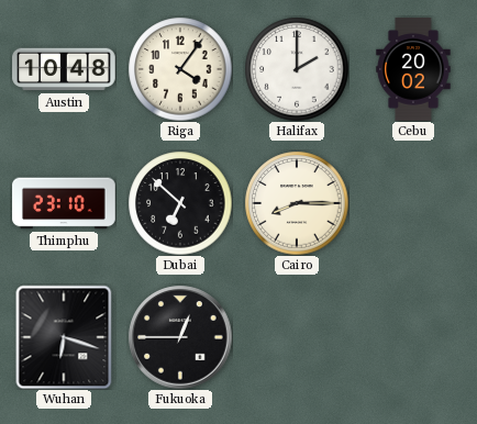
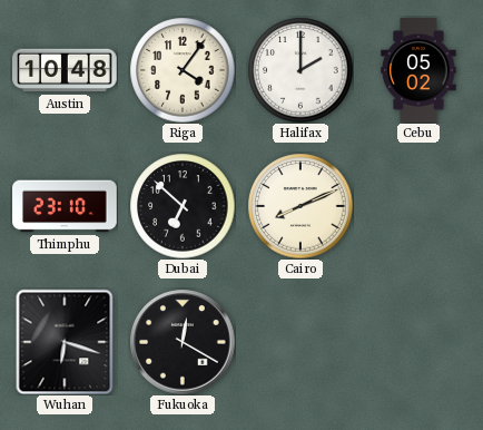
Cebu: 20:02 -> 05:02
Cairo: 8:15 -> 8:11
Fukuoka: 12:45 -> 12:20
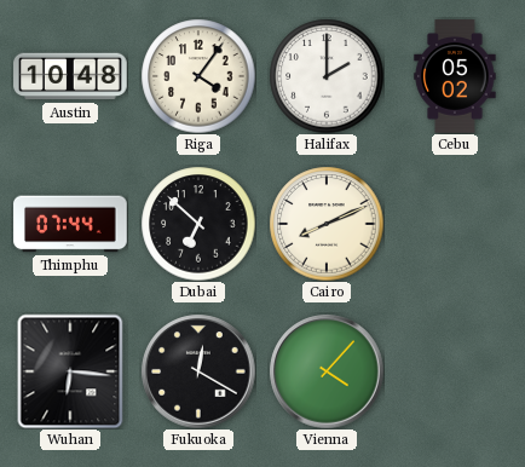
Thimphu: 23:10 -> 07:44
Wuhan: 6:18 -> 6:16
Vienna: none -> 4:07
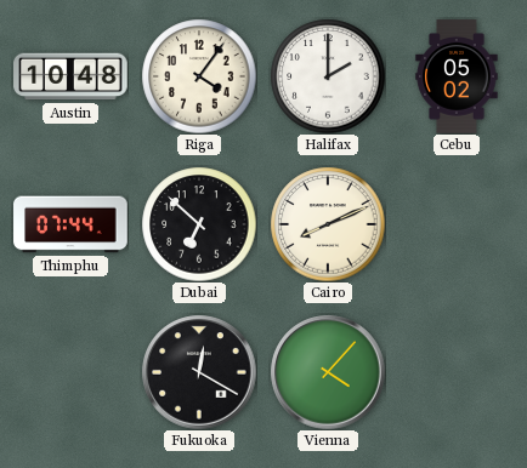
Wuhan: 6:16 -> none
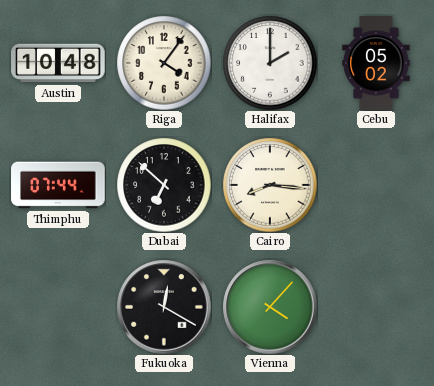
Cairo: 8:11 -> 8:16
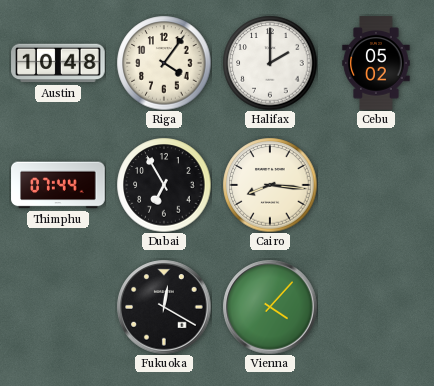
Dubai: 6:52 -> 6:55
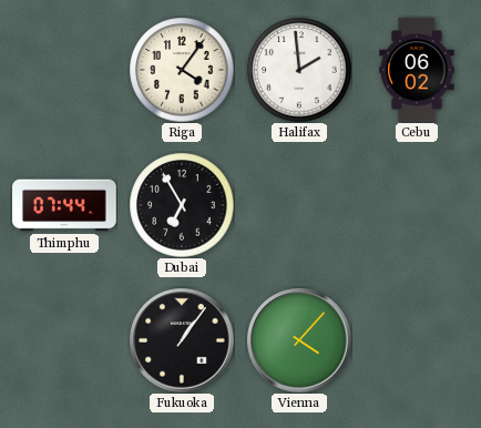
Austin: 10:48 -> none
Halifax: 2:00 -> 1:59
Cebu: 05:02 -> 06:02
Cairo: 8:16 -> none
Fukuoka: 12:20 -> 1:06
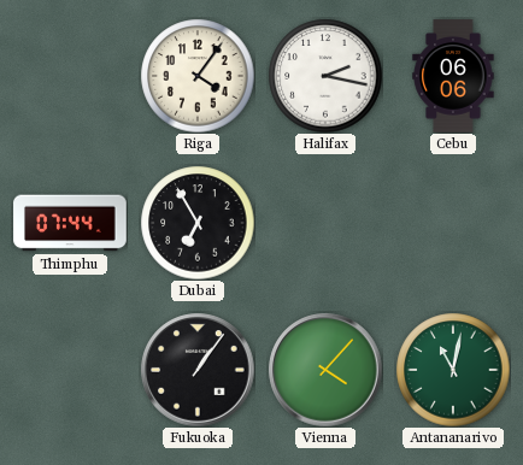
Halifax: 1:59 -> 2:17
Cebu: 06:02 -> 06:06
Antananarivo: none -> 11:02
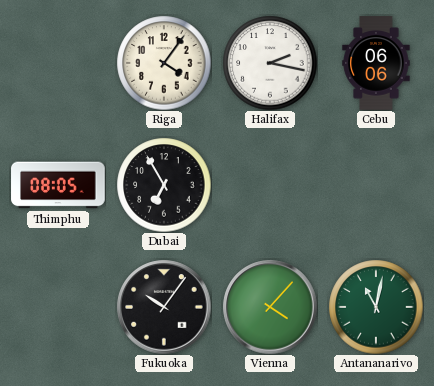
Thimphu: 07:44 -> 08:05
Fukuoka: 1:06 -> 10:06
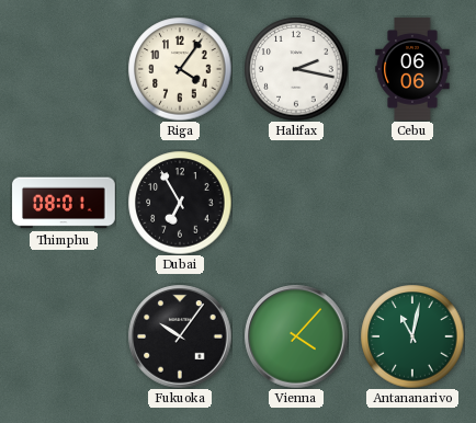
Thimphu: 08:05 -> 08:01
